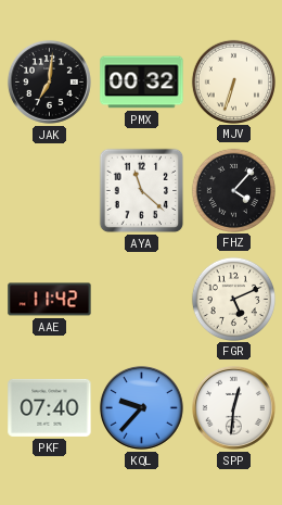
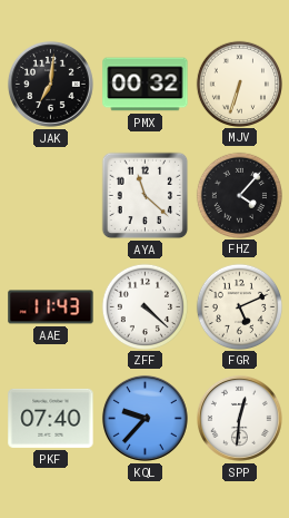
AAE: 11:42 -> 11:43
ZFF: none -> 4:22
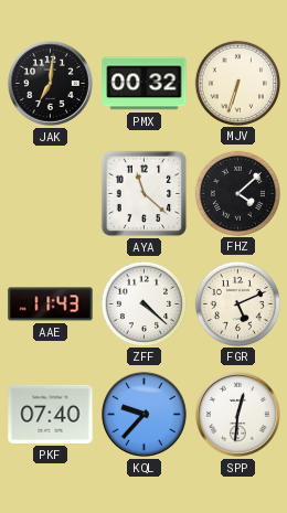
FHZ: 4:07 -> 4:08
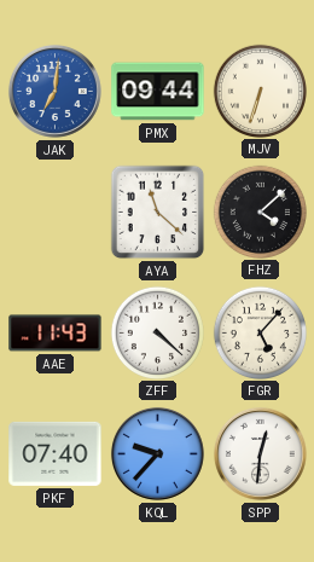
JAK dial: black -> blue
PMX: 00:32 -> 09:44
FGR: 5:11 -> 5:07
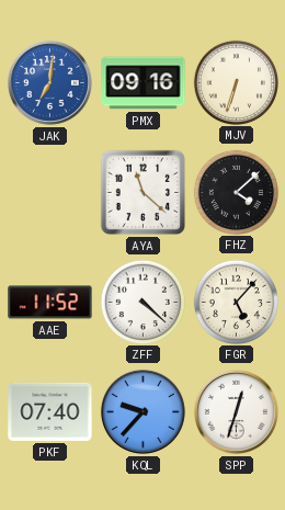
PMX: 09:44 -> 09:16
AAE: 11:43 -> 11:52
SPP: 12:31 -> 12:33
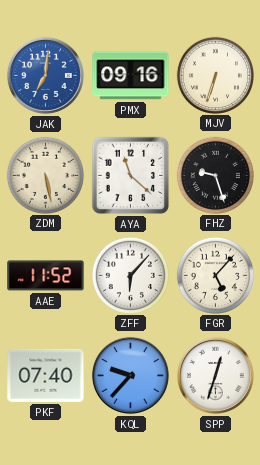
ZDM: none -> 5:28
FHZ: 4:08 -> 9:27
ZFF: 4:22 -> 6:07
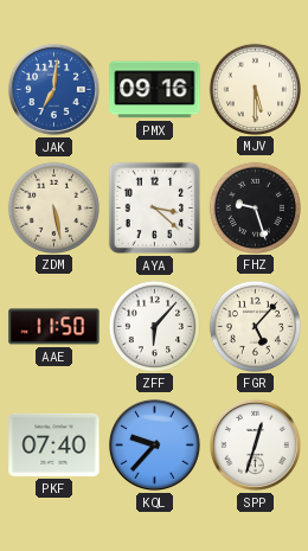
MJV: 6:33 -> 5:30
AYA: 11:22 -> 3:22
AAE: 11:52 -> 11:50
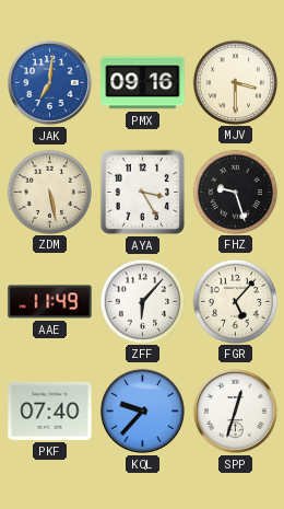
MJV: 5:30 -> 3:30
AYA: 3:22 -> 3:25
AAE: 11:50 -> 11:49
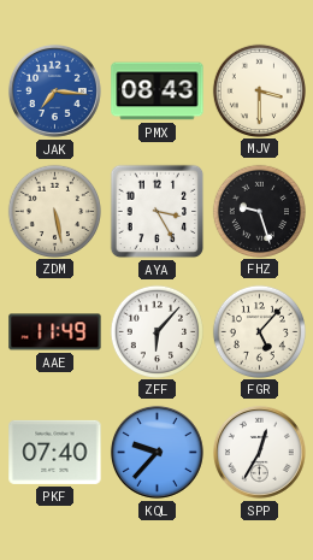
JAK: 7:01 -> 7:16
PMX: 09:16 -> 08:43
SPP: 12:33 -> 12:35
